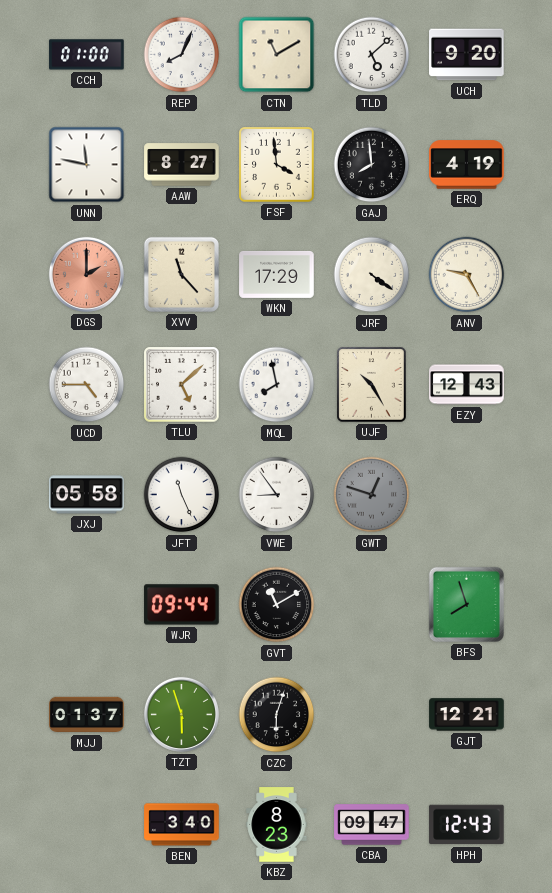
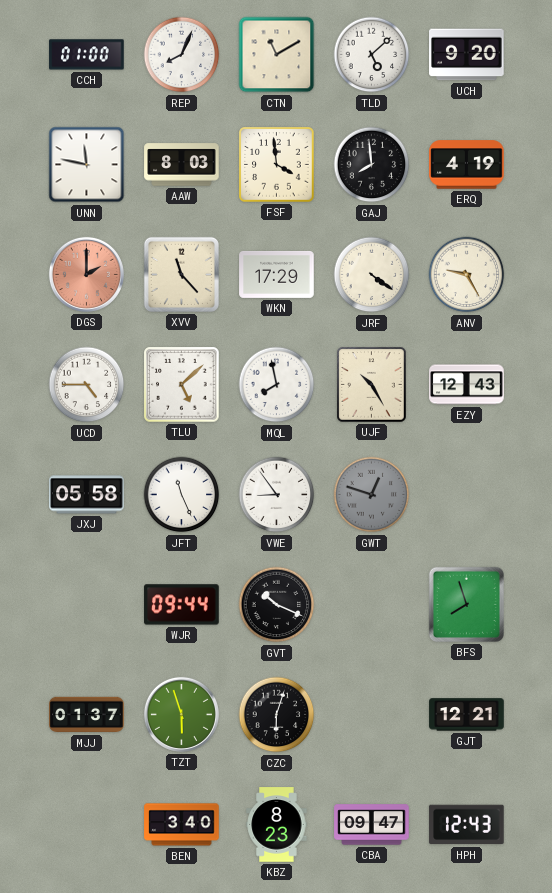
AAW: 8:27 -> 8:03
GVT: 11:10 -> 10:19
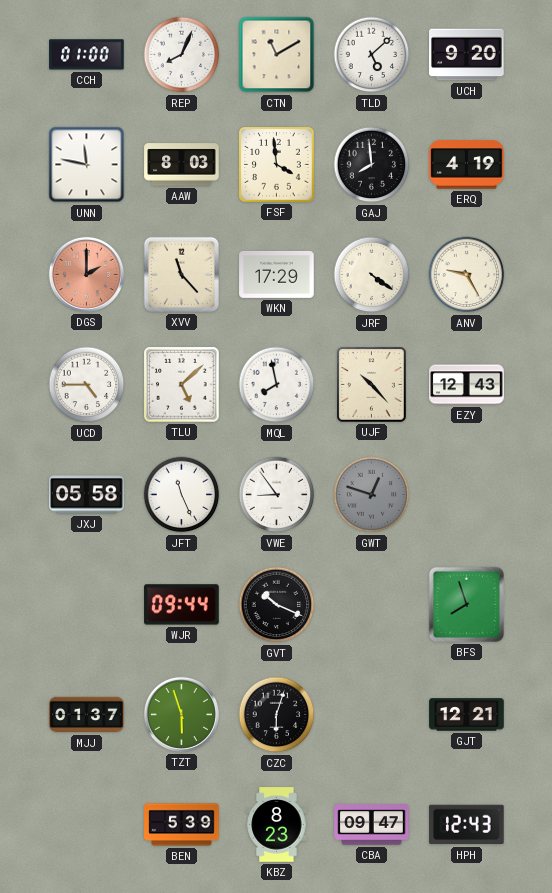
UJF: 10:25 -> 10:23
BEN: 3:40 -> 5:39
